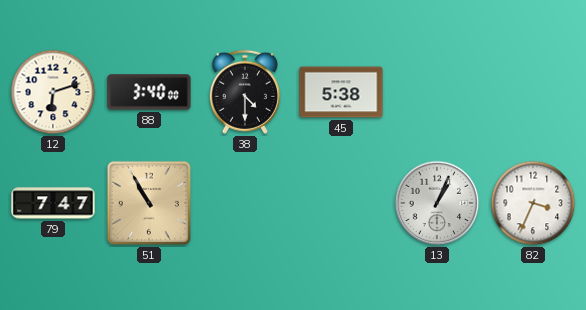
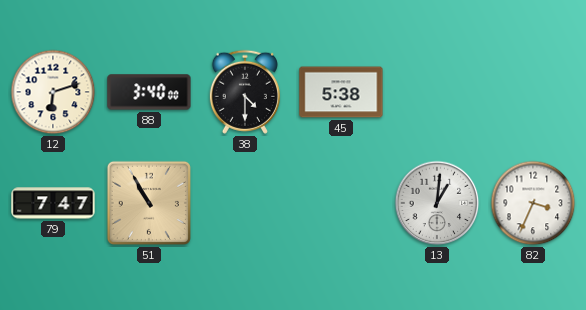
13: 1:04 -> 1:01
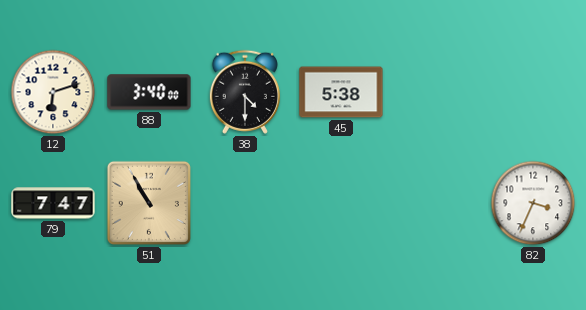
13: 1:01 -> none
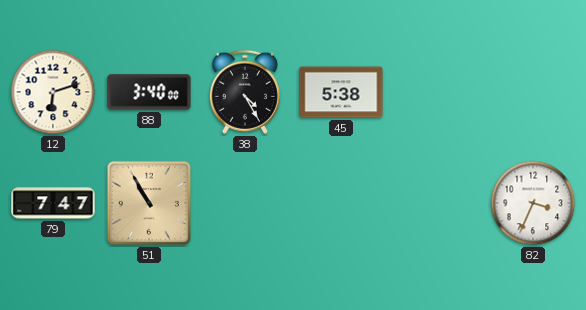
38: 4:30 -> 4:25
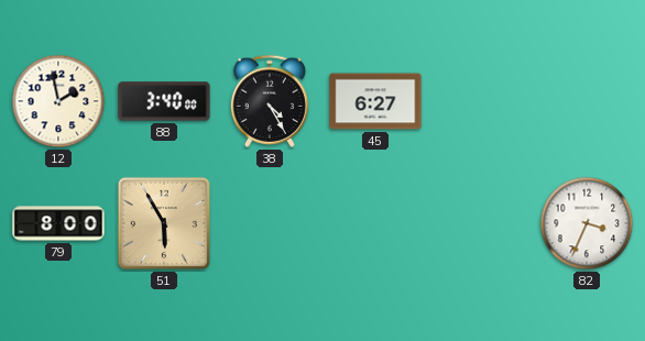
12: 6:12 -> 1:58
45: 5:38 -> 6:27
79: 7:47 -> 8:00
51: 10:55 -> 5:55
